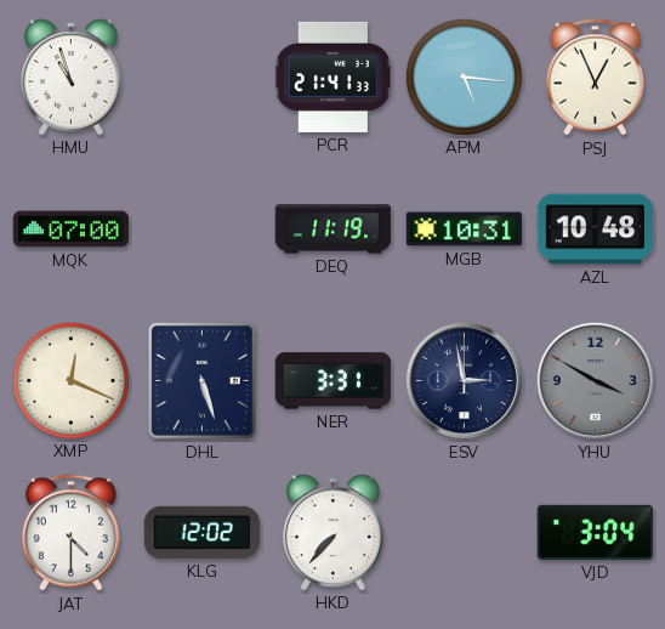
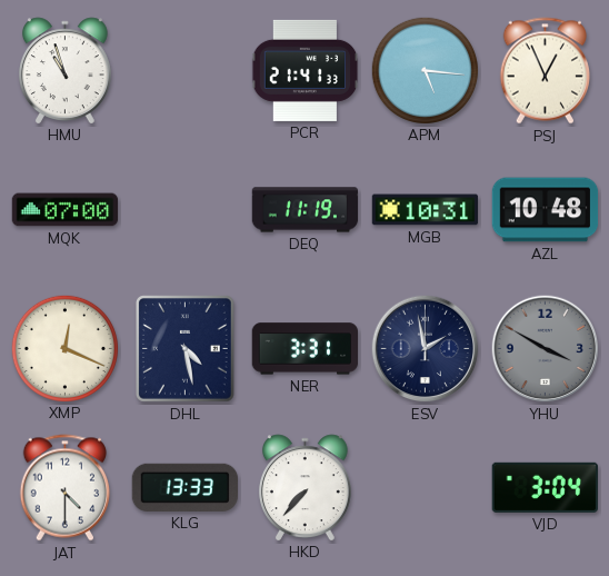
DHL: 5:27 -> 4:28
ESV: 2:58 -> 1:58
KLG: 12:02 -> 13:33
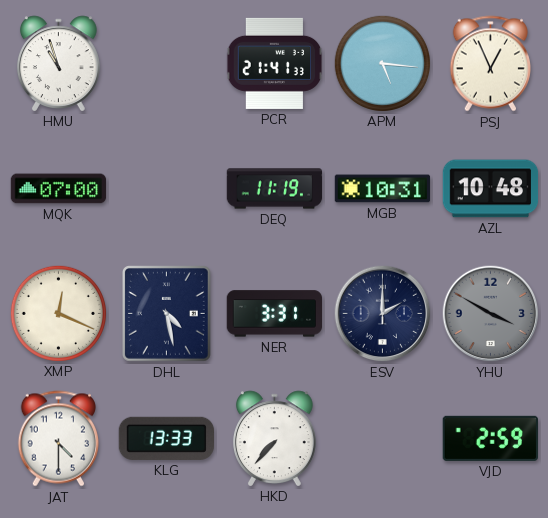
ESV: 1:58 -> 2:00
VJD: 3:04 -> 2:59
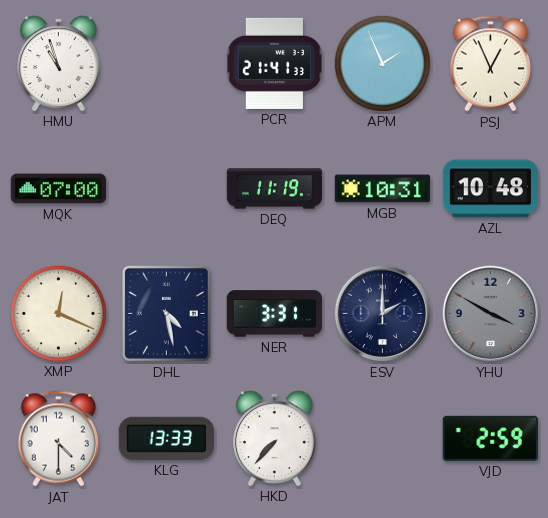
APM: 5:16 -> 1:56
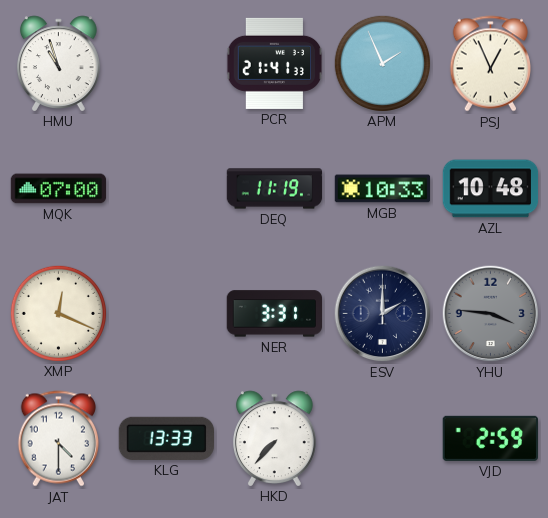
MGB: 10:31 -> 10:33
DHL: 4:28 -> none
YHU: 3:50 -> 3:46
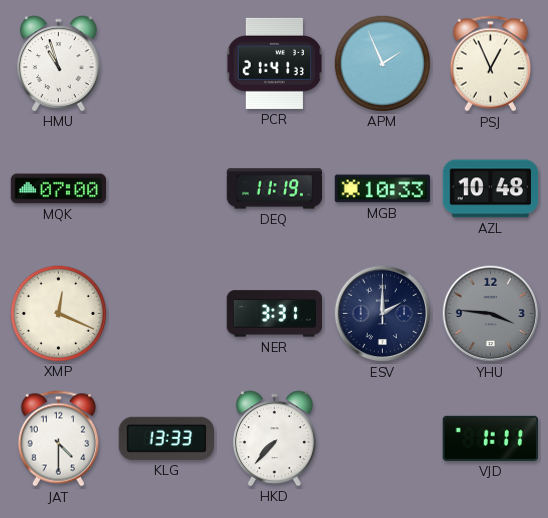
VJD: 2:59 -> 1:11
